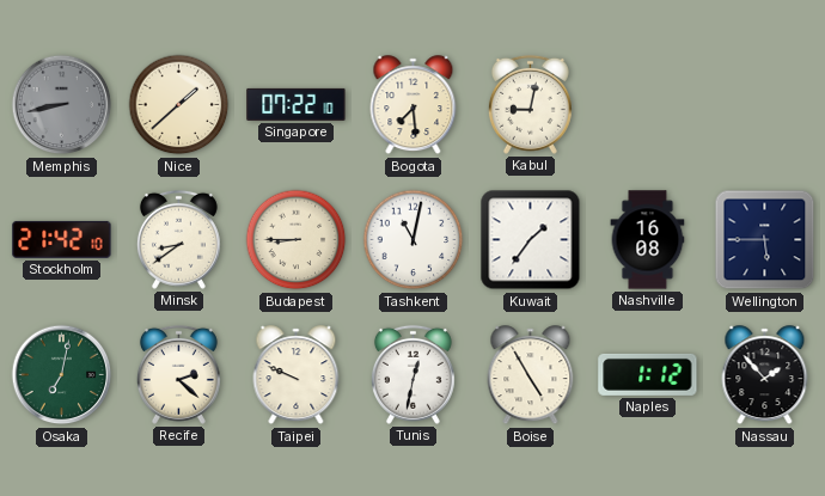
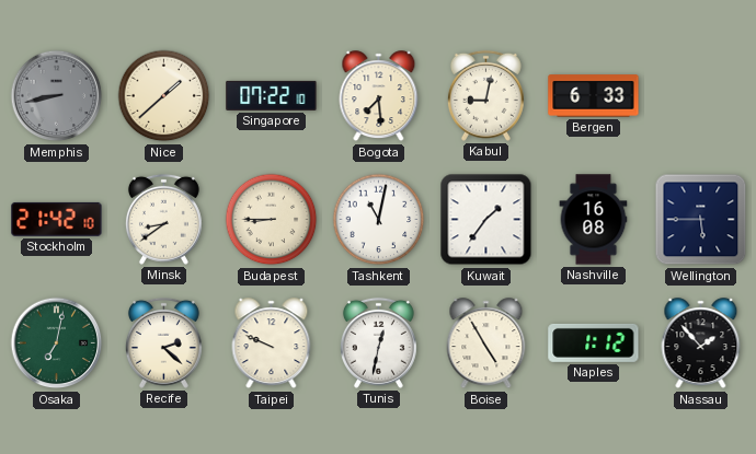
Bergen: none -> 6:33
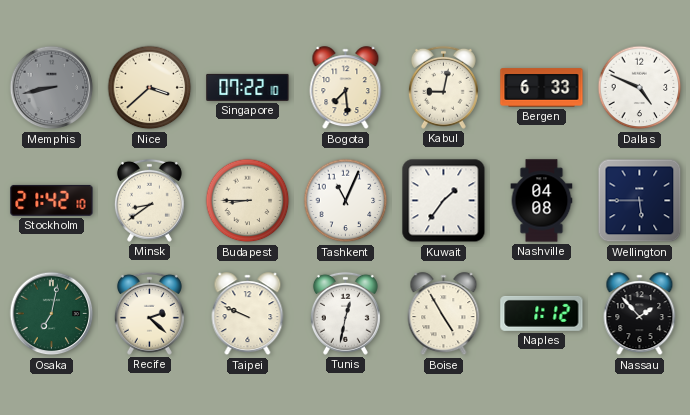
Nice: 1:38 -> 3:38
Dallas: none -> 4:49
Tashkent: 11:02 -> 11:04
Nashville: 16:08 -> 04:08
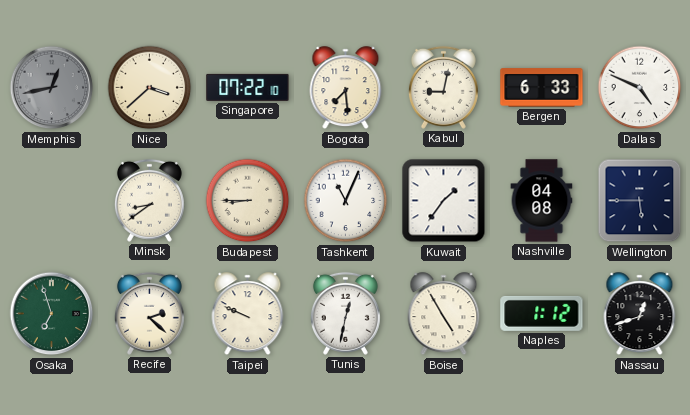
Memphis: 8:43 -> 12:43
Stockholm: 21:42 -> none
Osaka: 7:02 -> 6:57
Nassau: 1:53 -> 12:42
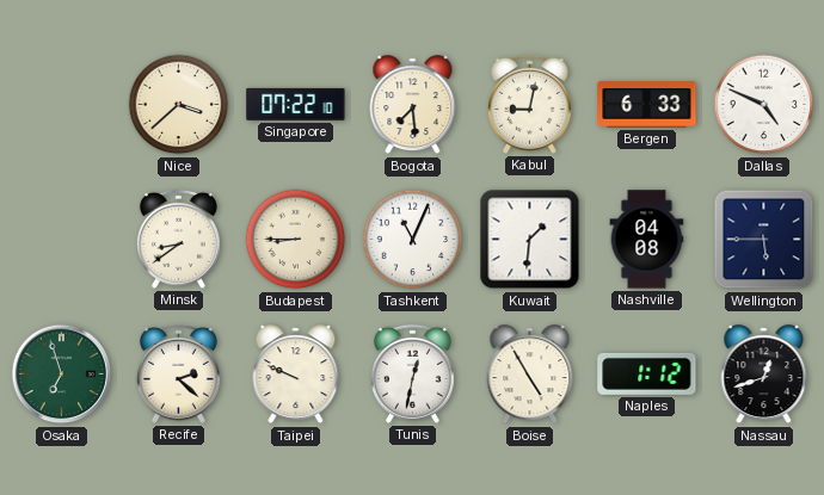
Memphis: 12:43 -> none
Kuwait: 1:36 -> 1:31
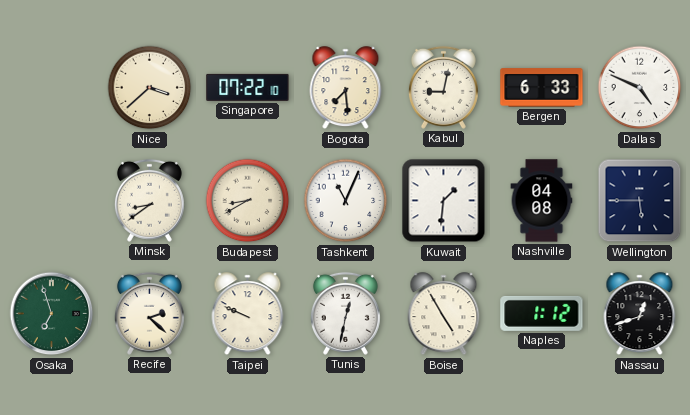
Budapest: 8:45 -> 8:40
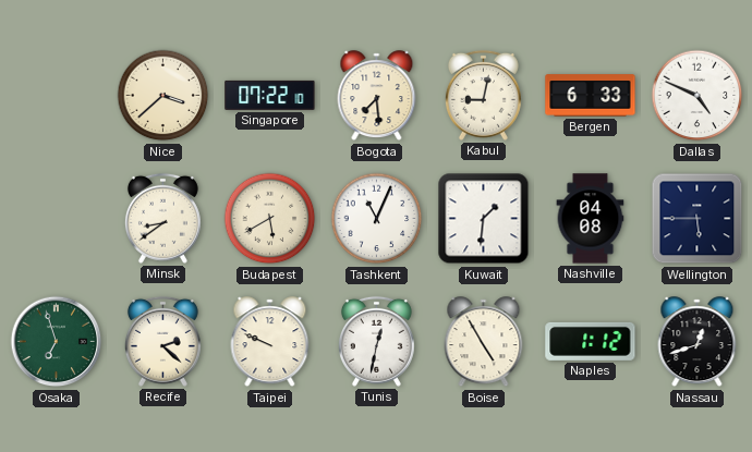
Budapest: 8:40 -> 5:40
